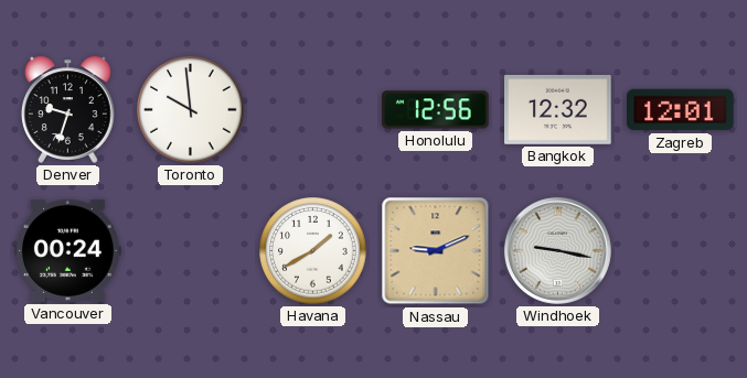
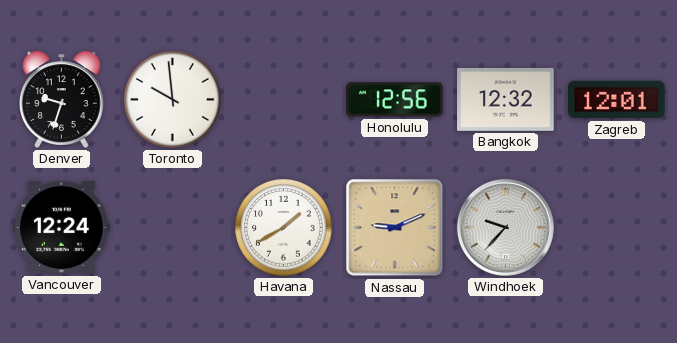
Vancouver: 00:24 -> 12:24
Windhoek: 9:17 -> 9:37
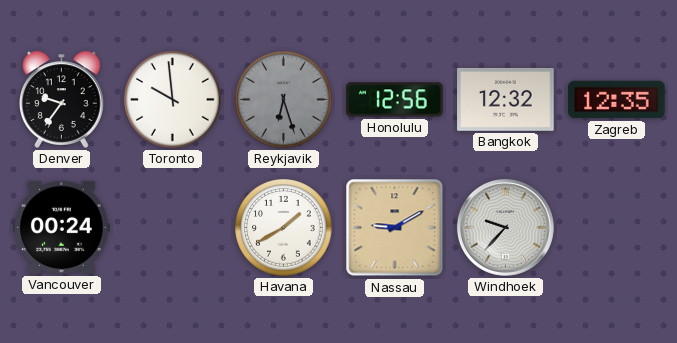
Denver: 9:33 -> 9:36
Reykjavik: none -> 6:27
Zagreb: 12:01 -> 12:35
Vancouver: 12:24 -> 00:24
Nassau: 9:11 -> 9:10
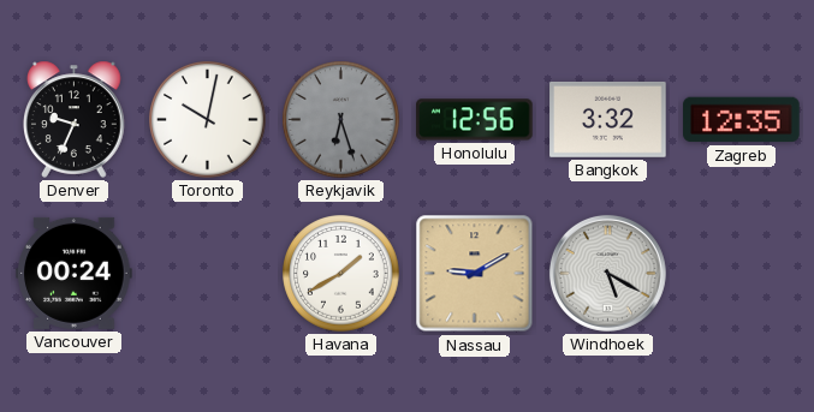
Denver: 9:36 -> 9:34
Toronto: 9:59 -> 10:02
Bangkok: 12:32 -> 3:32
Windhoek: 9:37 -> 5:20
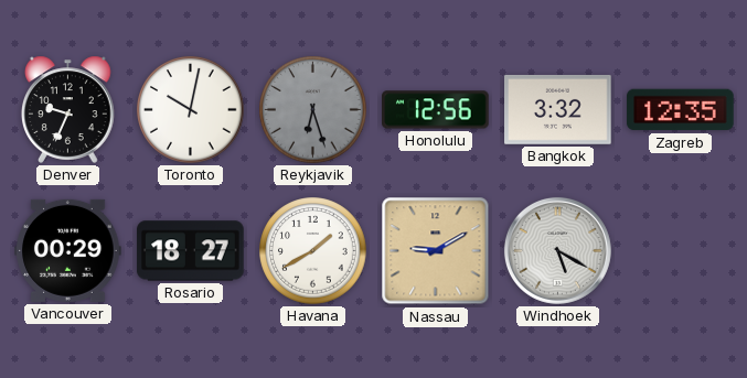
Vancouver: 00:24 -> 00:29
Rosario: none -> 18:27
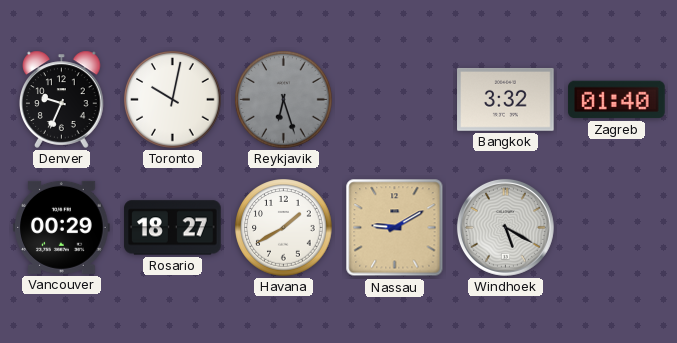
Honolulu: 12:56 -> none
Zagreb: 12:35 -> 01:40
